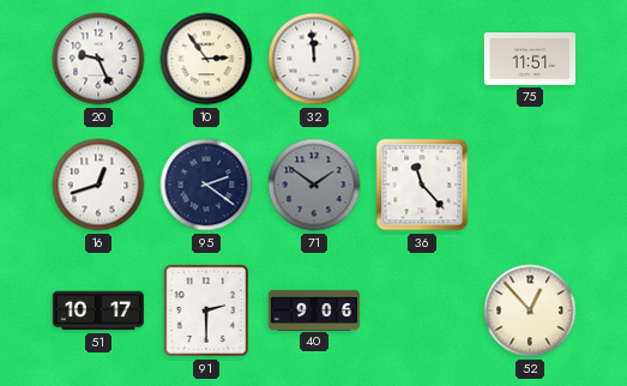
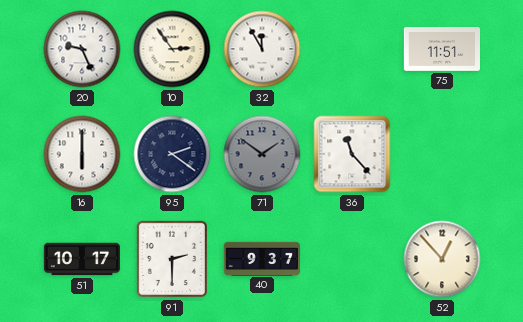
32: 11:59 -> 11:55
16: 12:42 -> 6:00
40: 9:06 -> 9:37
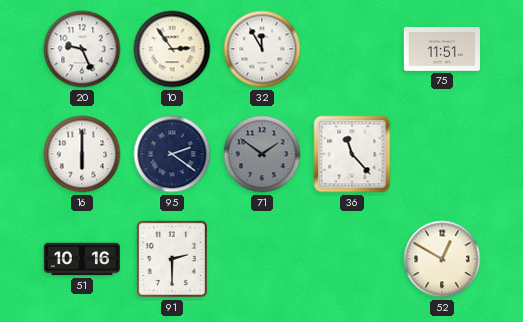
51: 10:17 -> 10:16
40: 9:37 -> none
52: 12:53 -> 12:50
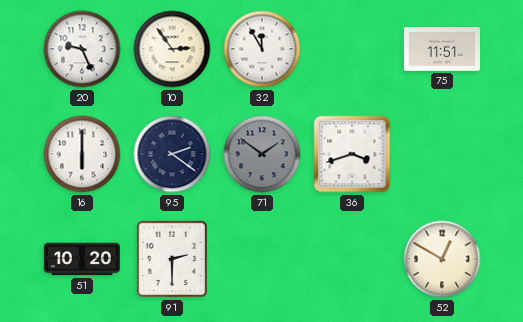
36: 11:23 -> 3:42
51: 10:16 -> 10:20
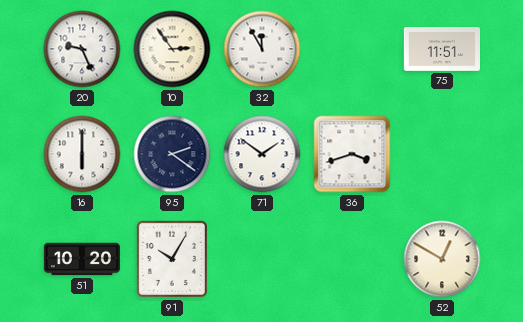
71 dial: grey -> white
91: 2:30 -> 10:05
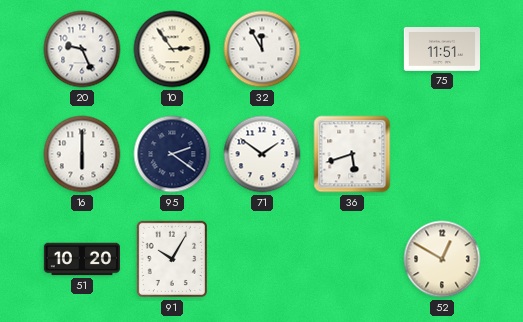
36: 3:42 -> 5:42
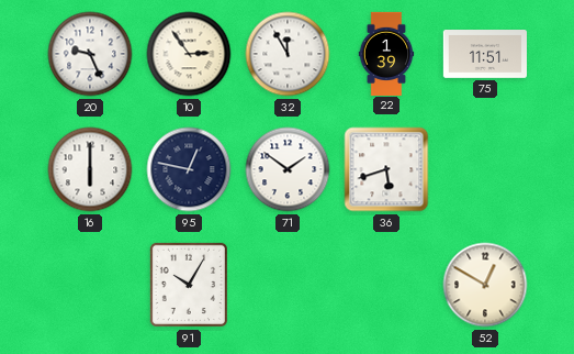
22: none -> 1:39
95: 2:21 -> 12:47
51: 10:20 -> none
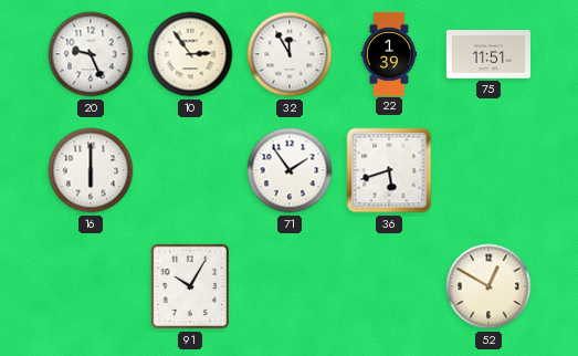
95: 12:47 -> none
71: 1:51 -> 1:54
